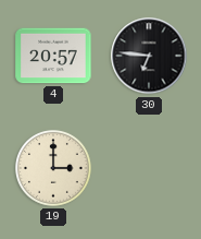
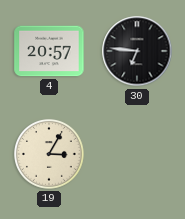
19: 3:00 -> 3:05
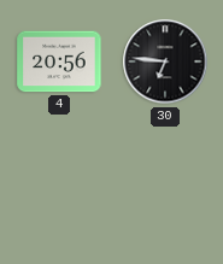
4: 20:57 -> 20:56
19: 3:05 -> none
